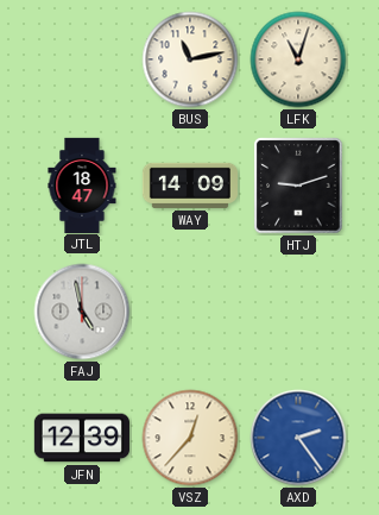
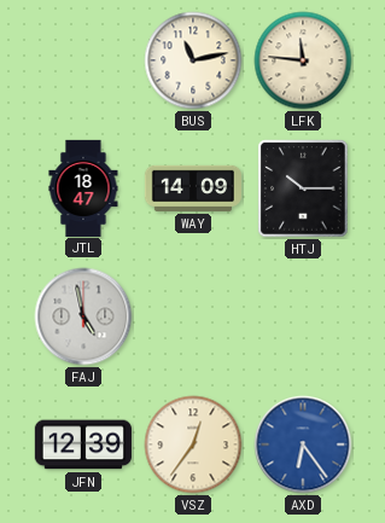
LFK: 11:03 -> 11:46
HTJ: 9:12 -> 10:15
VSZ: 12:37 -> 12:36
AXD: 2:24 -> 6:24
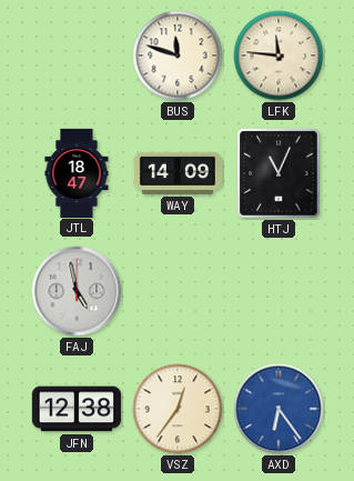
BUS: 11:13 -> 11:48
HTJ: 10:15 -> 11:04
JFN: 12:39 -> 12:38
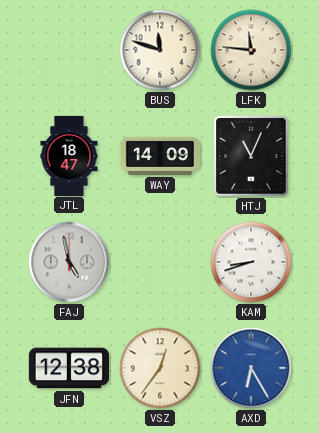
KAM: none -> 8:42
AXD: 6:24 -> 6:25
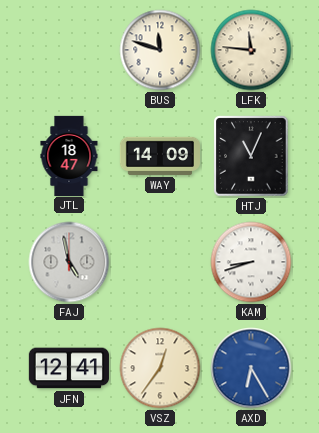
JFN: 12:38 -> 12:41
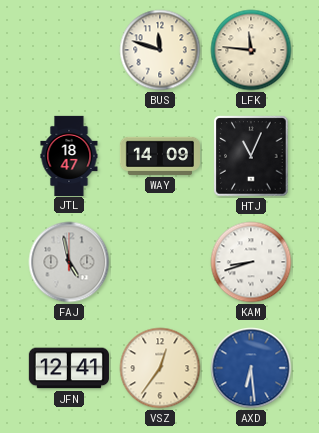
AXD: 6:25 -> 6:29
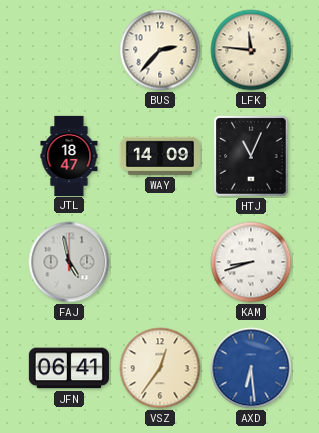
BUS: 11:48 -> 2:37
JFN: 12:41 -> 06:41
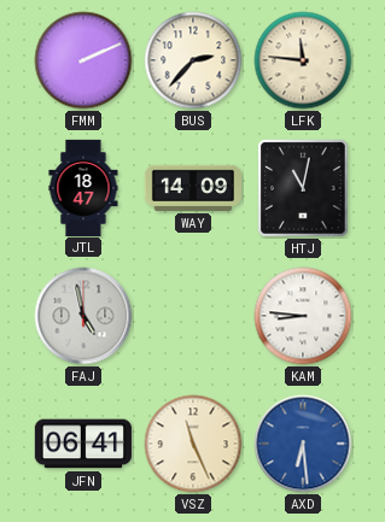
FMM: none -> 2:11
HTJ: 11:04 -> 11:02
KAM: 8:42 -> 8:46
VSZ: 12:36 -> 11:26
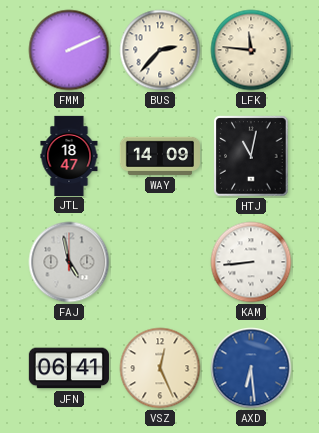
KAM: 8:46 -> 8:44
VSZ: 11:26 -> 12:26
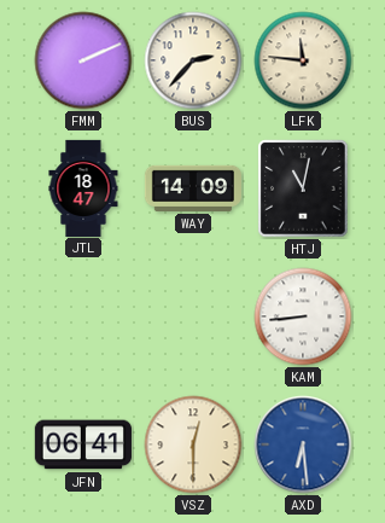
FAJ: 4:58 -> none
VSZ: 12:26 -> 12:30
